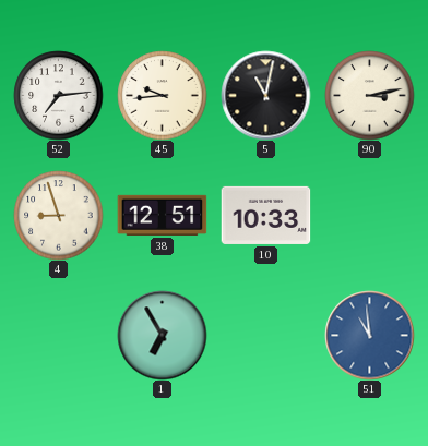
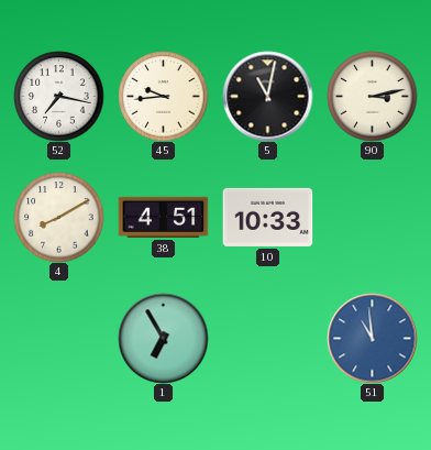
52: 7:14 -> 7:17
4: 8:57 -> 8:10
38: 12:51 -> 4:51
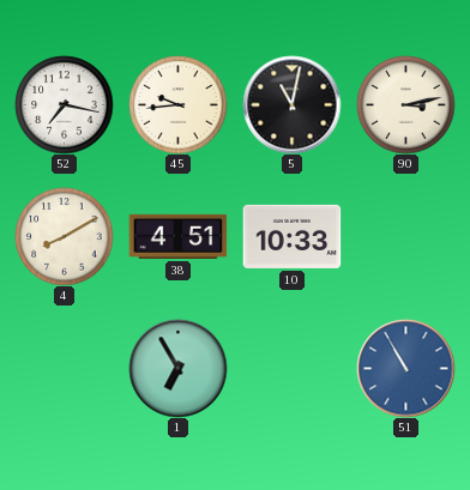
51: 10:59 -> 10:55
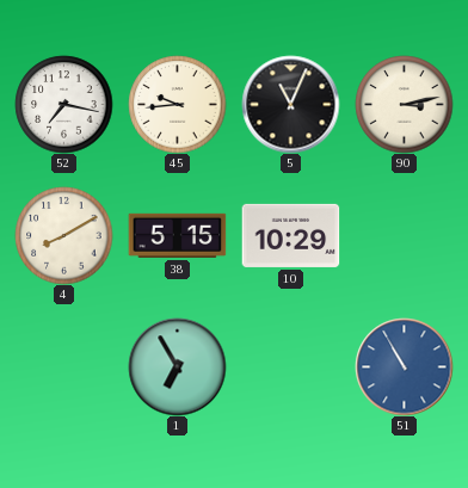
5: 11:02 -> 11:04
38: 4:51 -> 5:15
10: 10:33 -> 10:29
